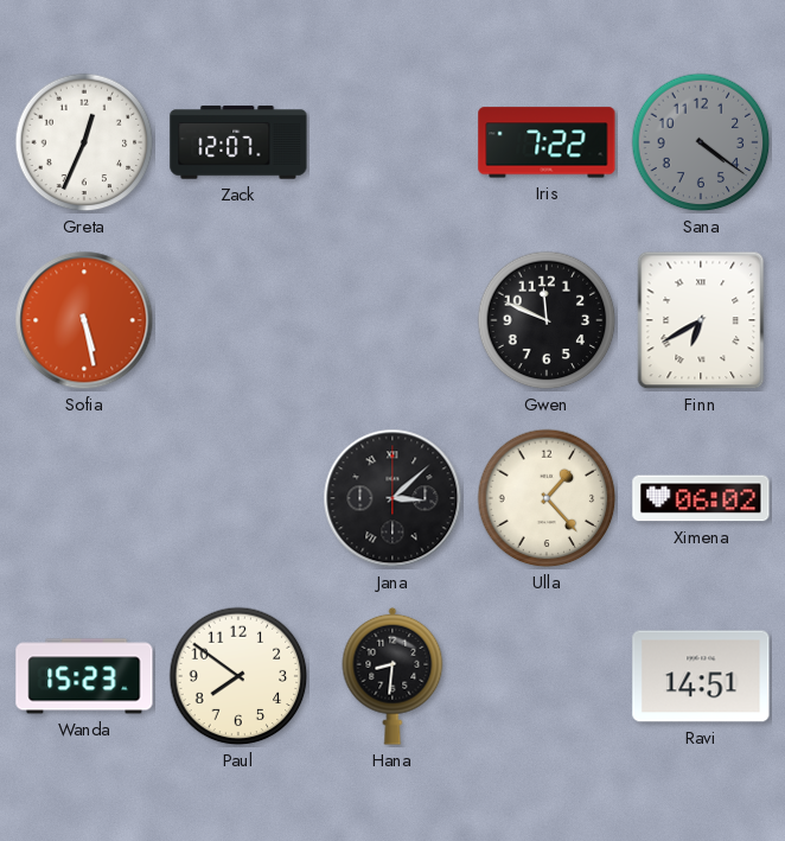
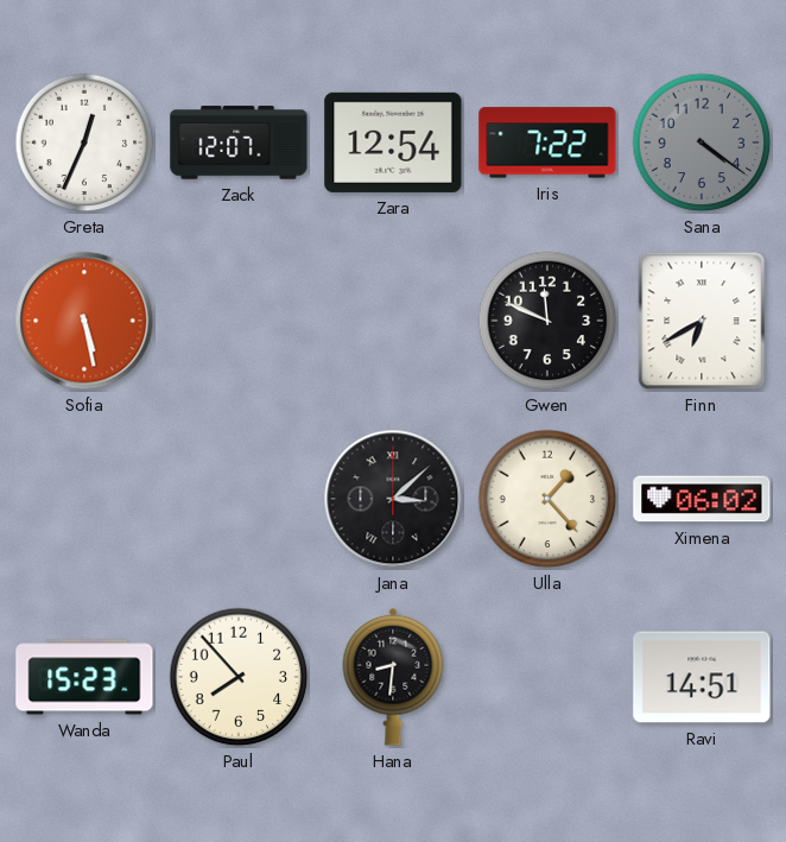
Zara: none -> 12:54
Paul: 7:51 -> 7:53
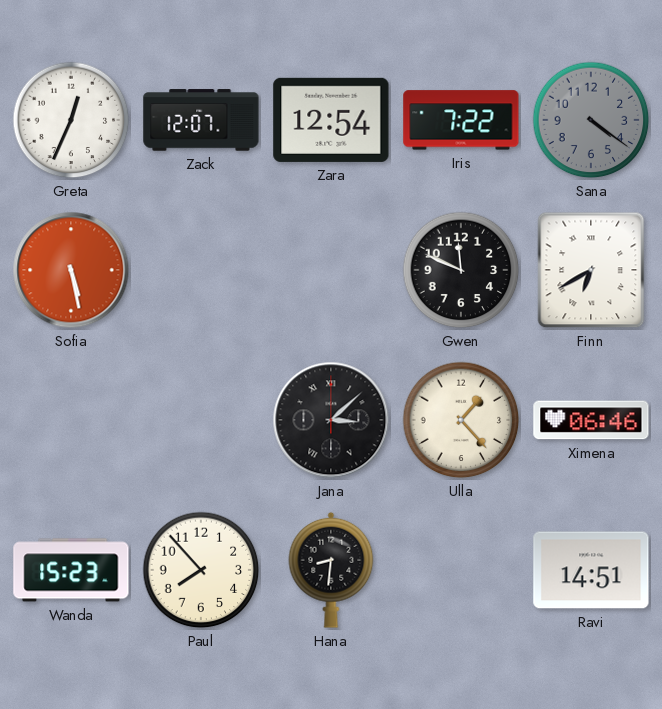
Ximena: 06:02 -> 06:46
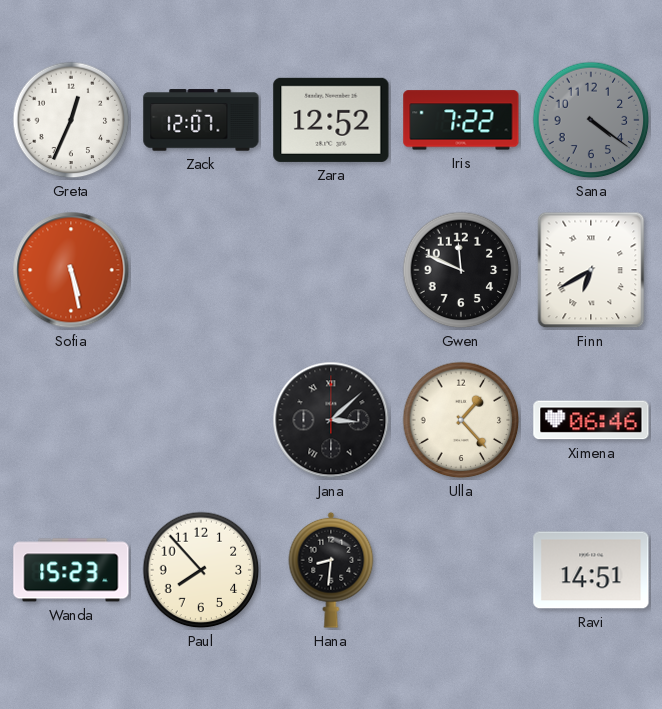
Zara: 12:54 -> 12:52
